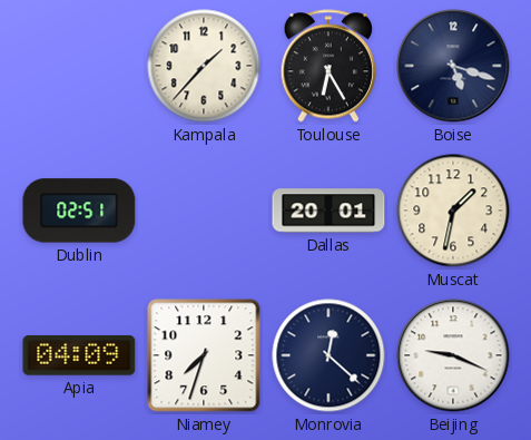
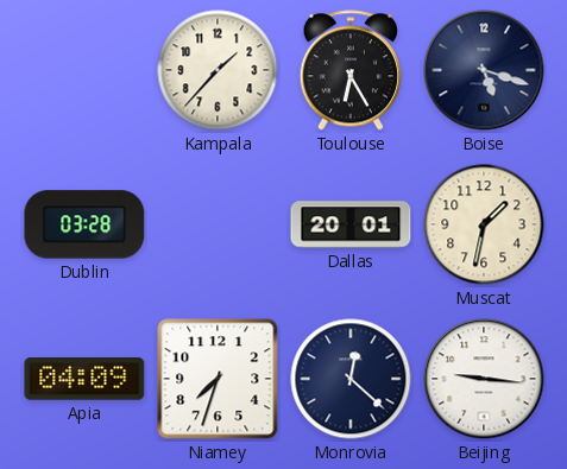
Dublin: 02:51 -> 03:28
Beijing: 9:19 -> 9:16
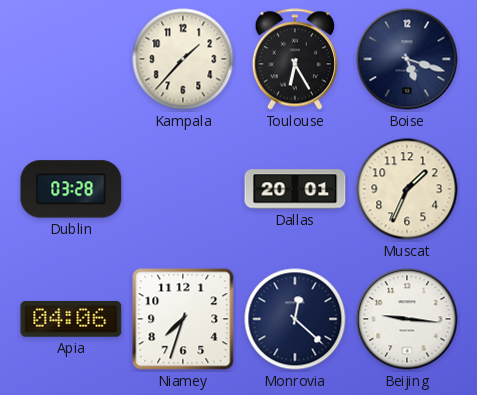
Muscat: 1:32 -> 1:34
Apia: 04:09 -> 04:06
